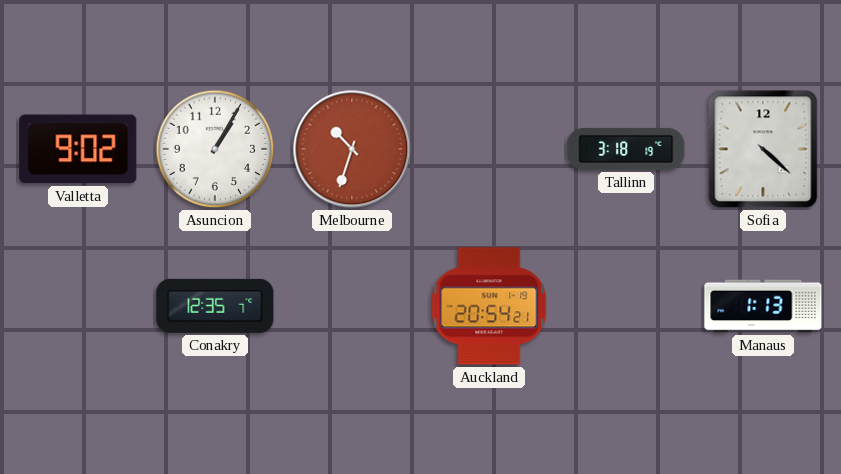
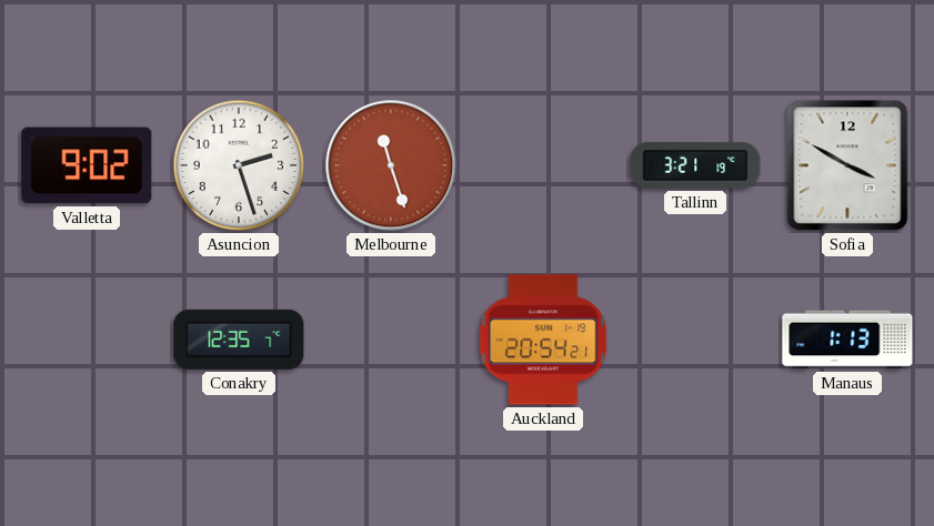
Asuncion: 1:05 -> 2:27
Melbourne: 10:33 -> 11:27
Tallinn: 3:18 -> 3:21
Sofia: 4:22 -> 3:50
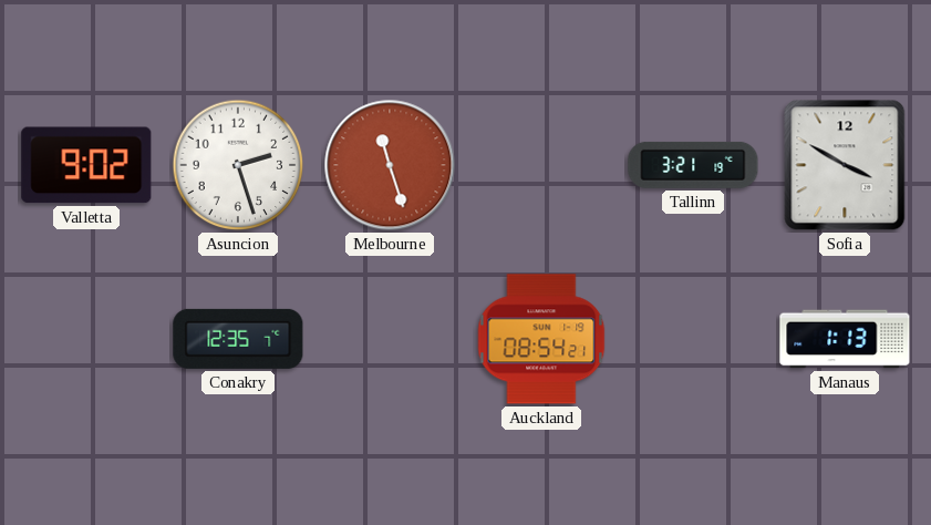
Auckland: 20:54 -> 08:54
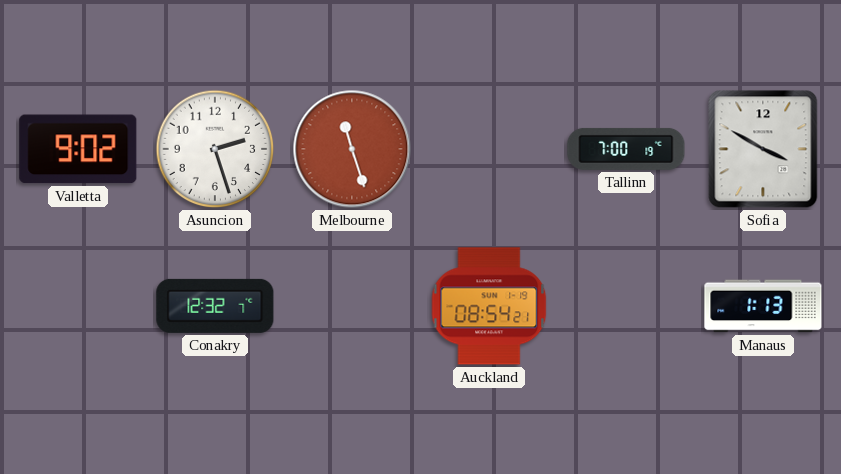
Tallinn: 3:21 -> 7:00
Conakry: 12:35 -> 12:32
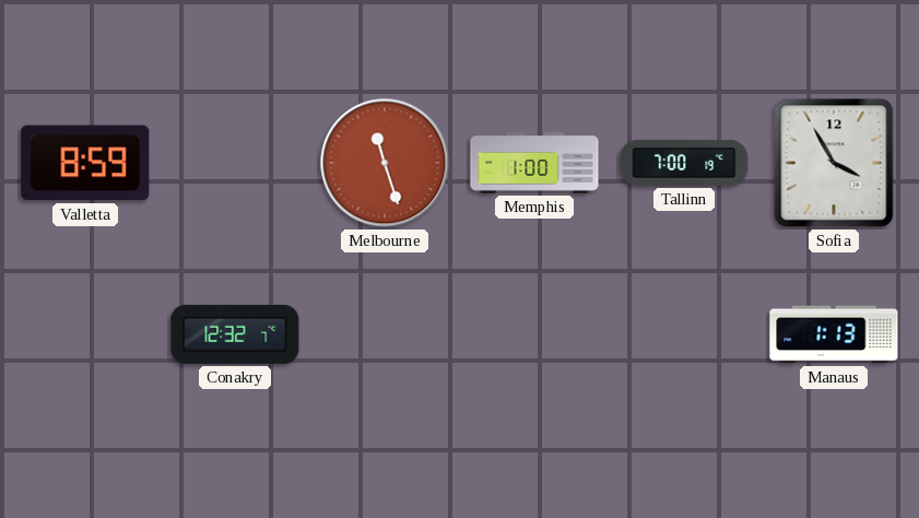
Valletta: 9:02 -> 8:59
Asuncion: 2:27 -> none
Memphis: none -> 1:00
Sofia: 3:50 -> 3:55
Auckland: 08:54 -> none
